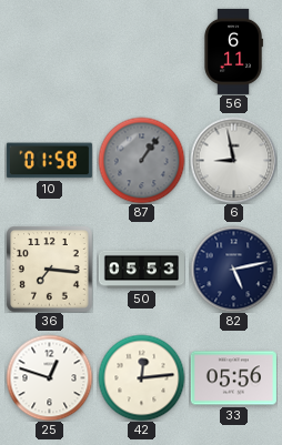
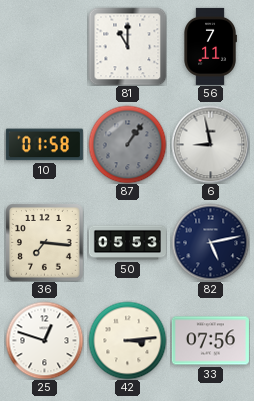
81: none -> 11:00
56: 6:11 -> 7:11
42: 12:14 -> 3:14
33: 05:56 -> 07:56
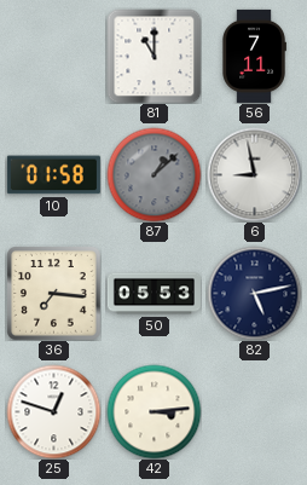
87: 1:06 -> 1:08
33: 07:56 -> none
